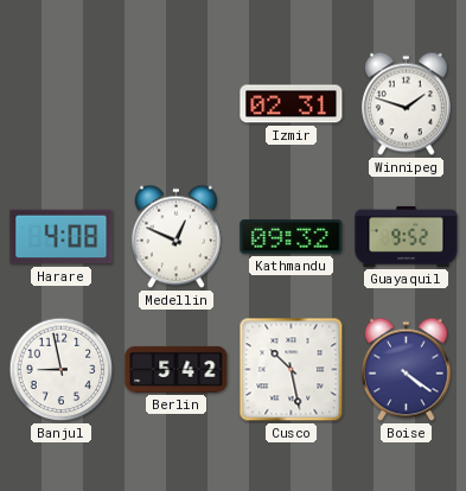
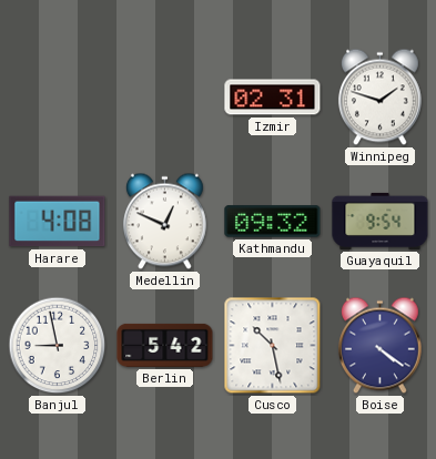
Guayaquil: 9:52 -> 9:54
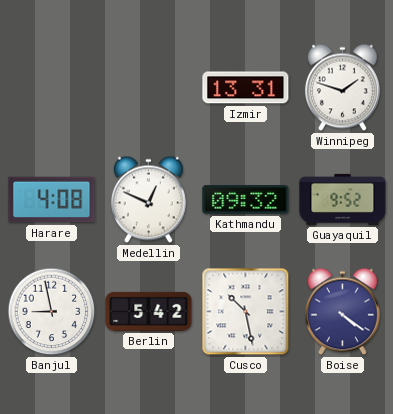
Izmir: 02:31 -> 13:31
Guayaquil: 9:54 -> 9:52
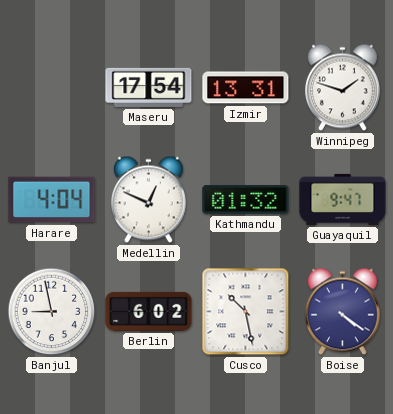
Maseru: none -> 17:54
Harare: 4:08 -> 4:04
Kathmandu: 09:32 -> 01:32
Guayaquil: 9:52 -> 9:47
Berlin: 5:42 -> 6:02
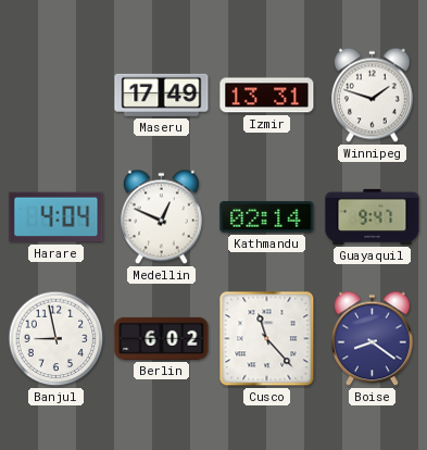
Maseru: 17:54 -> 17:49
Kathmandu: 01:32 -> 02:14
Cusco: 10:28 -> 11:23
Boise: 4:21 -> 8:21
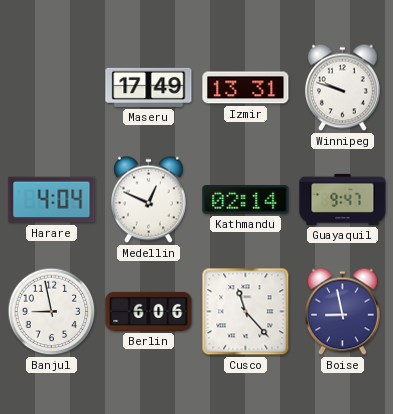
Winnipeg: 1:48 -> 9:48
Berlin: 6:02 -> 6:06
Boise: 8:21 -> 8:58
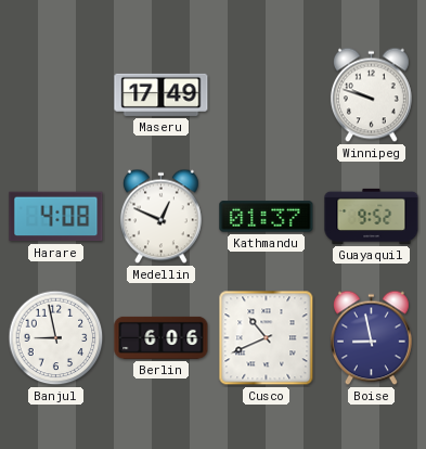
Izmir: 13:31 -> none
Harare: 4:04 -> 4:08
Kathmandu: 02:14 -> 01:37
Guayaquil: 9:47 -> 9:52
Cusco: 11:23 -> 10:41
